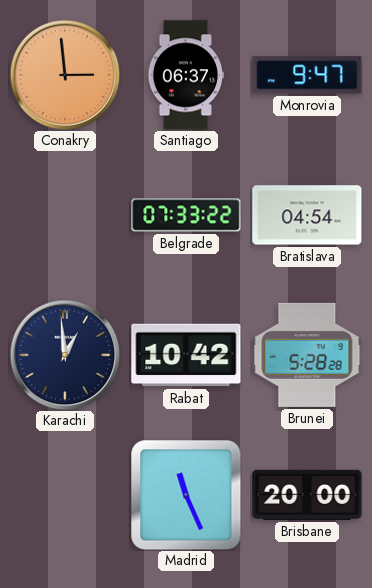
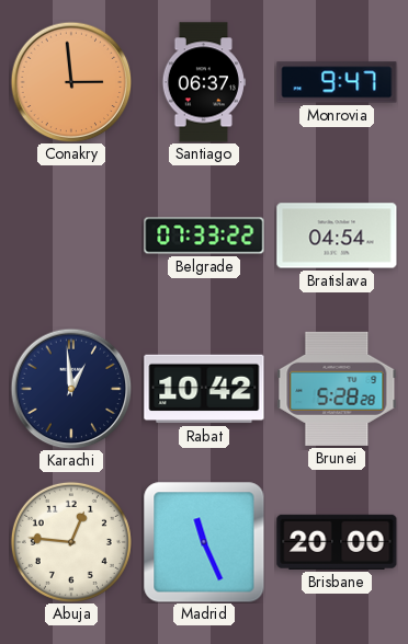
Abuja: none -> 12:46
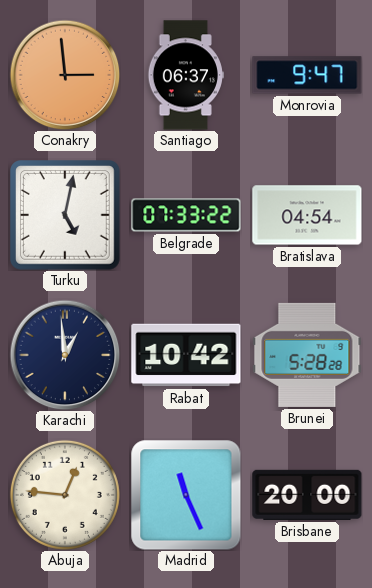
Turku: none -> 5:02
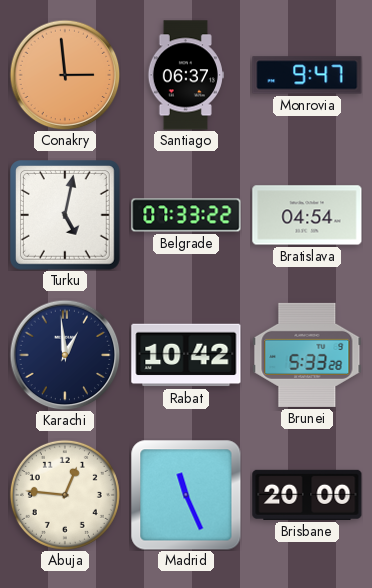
Brunei: 5:28 -> 5:33
